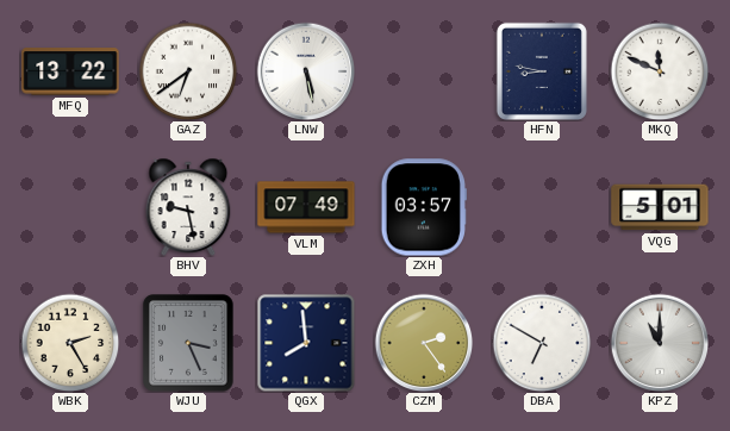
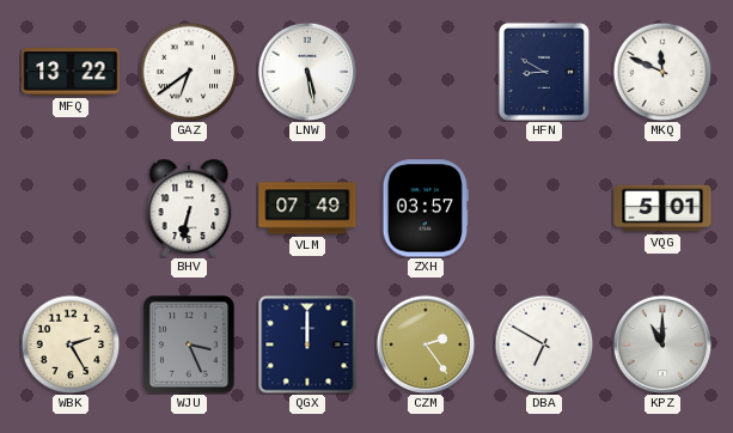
HFN: 8:47 -> 8:50
BHV: 9:28 -> 6:32
QGX: 7:59 -> 12:00
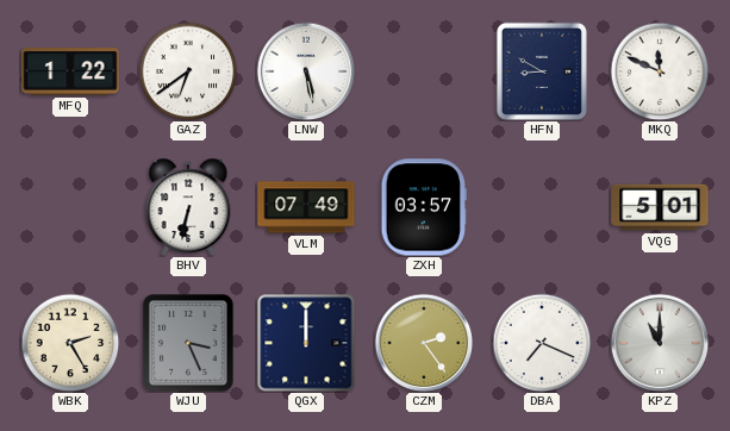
MFQ: 13:22 -> 1:22
DBA: 6:50 -> 7:19
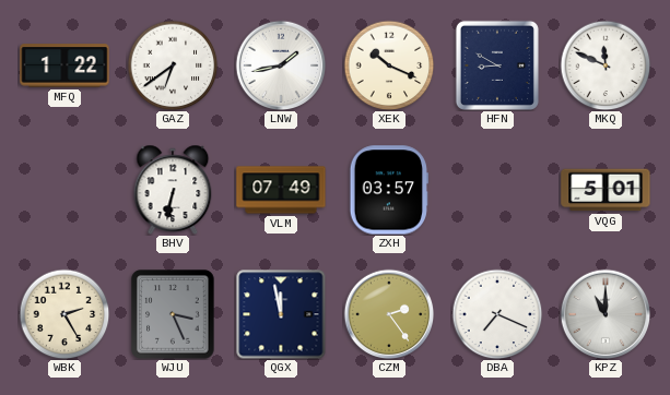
LNW: 5:28 -> 1:43
XEK: none -> 10:19
QGX: 12:00 -> 11:58
